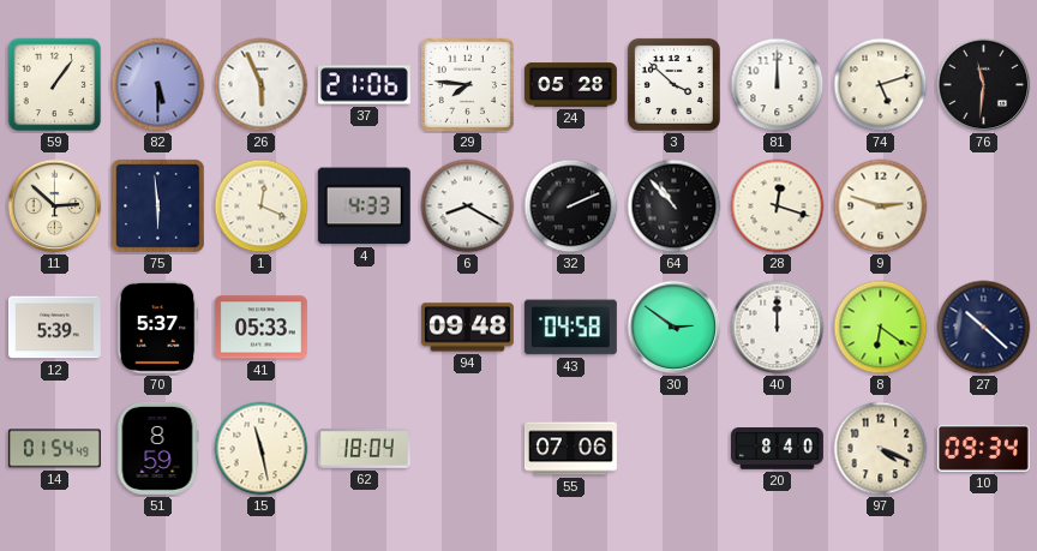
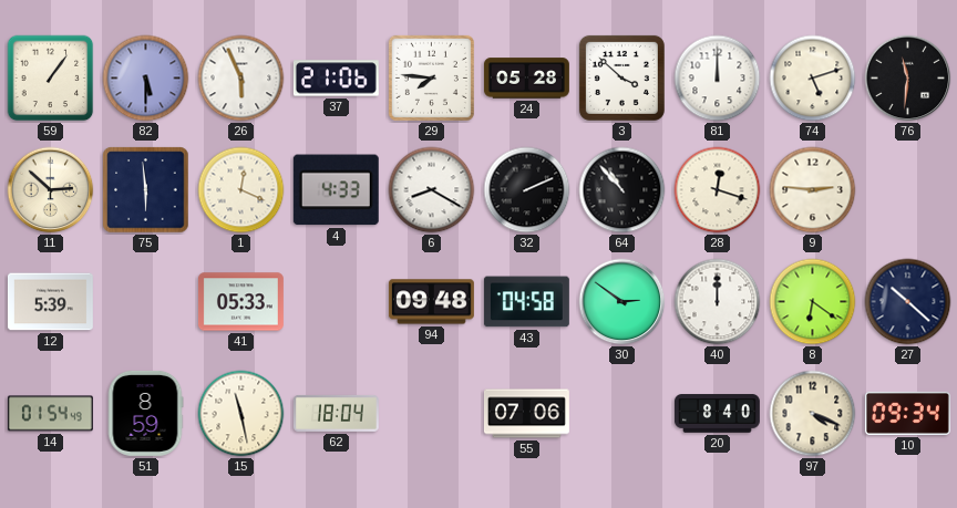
9: 2:48 -> 2:46
70: 5:37 -> none
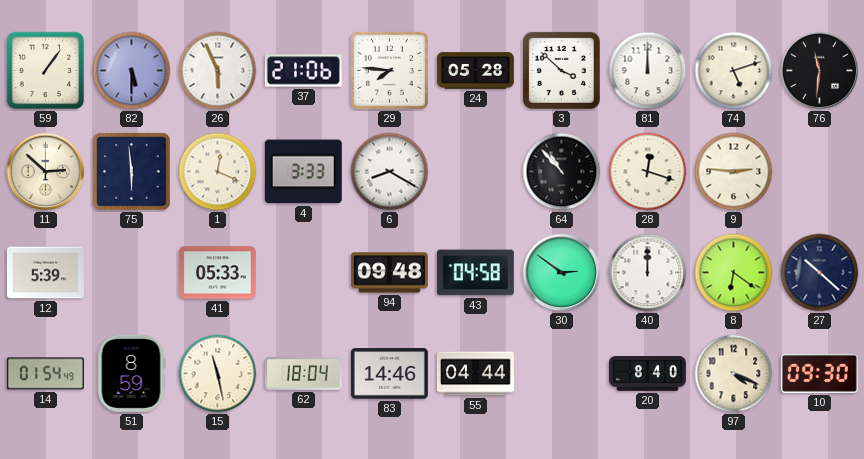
4: 4:33 -> 3:33
32: 2:11 -> none
83: none -> 14:46
55: 07:06 -> 04:44
10: 09:34 -> 09:30
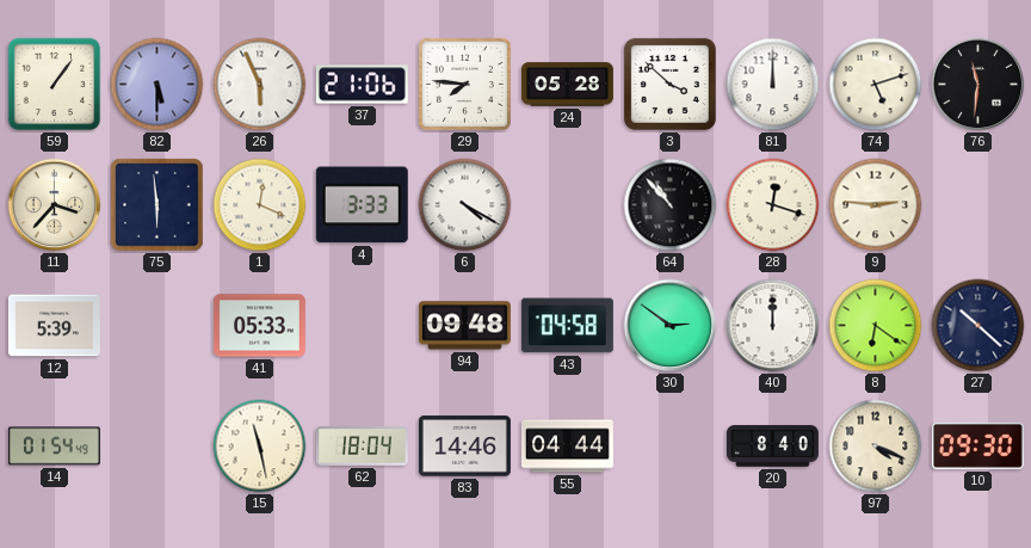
11: 2:52 -> 3:37
6: 8:20 -> 4:20
51: 8:59 -> none
